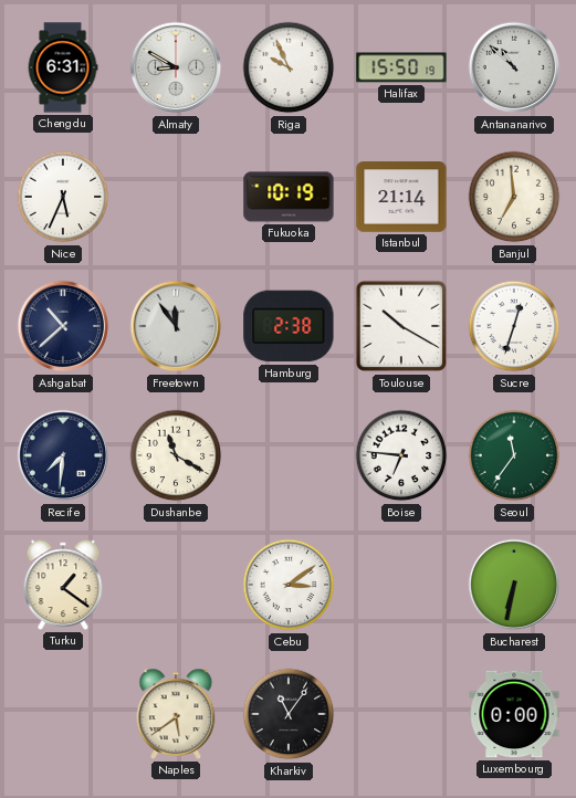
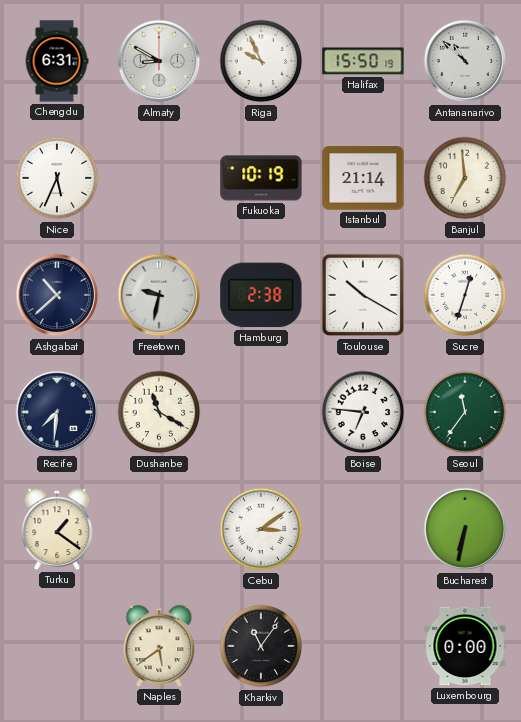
Freetown: 11:54 -> 9:32
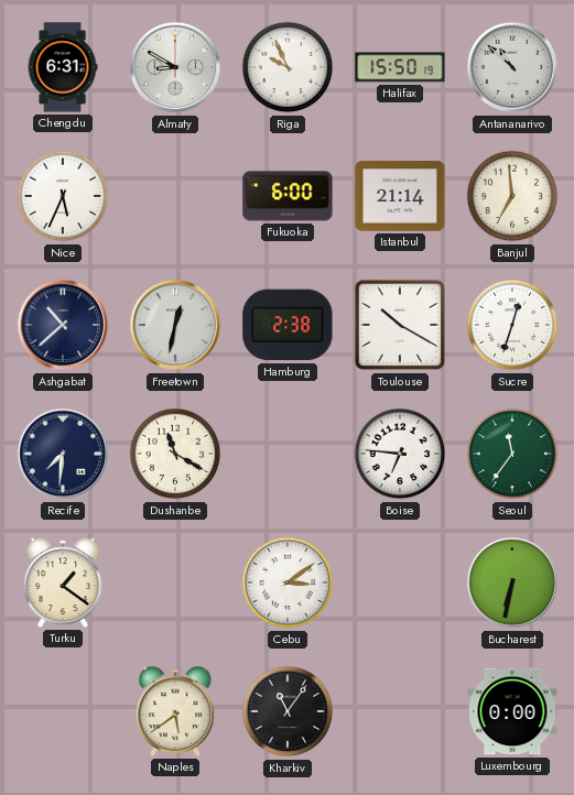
Fukuoka: 10:19 -> 6:00
Freetown: 9:32 -> 12:32
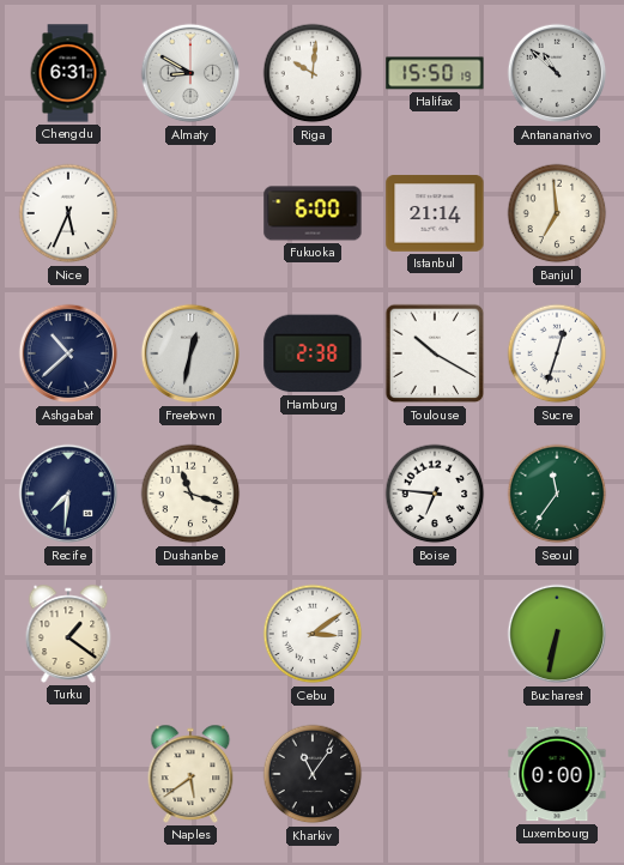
Riga: 9:56 -> 10:01
Dushanbe: 11:20 -> 11:18
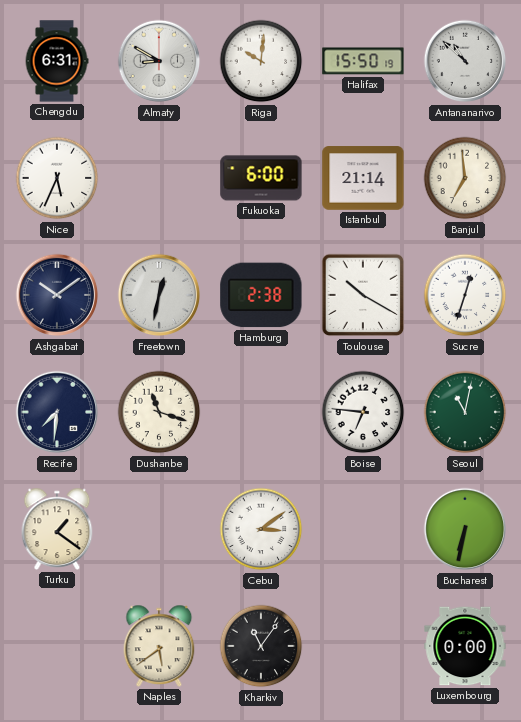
Ashgabat: 10:38 -> 10:09
Seoul: 11:36 -> 11:02
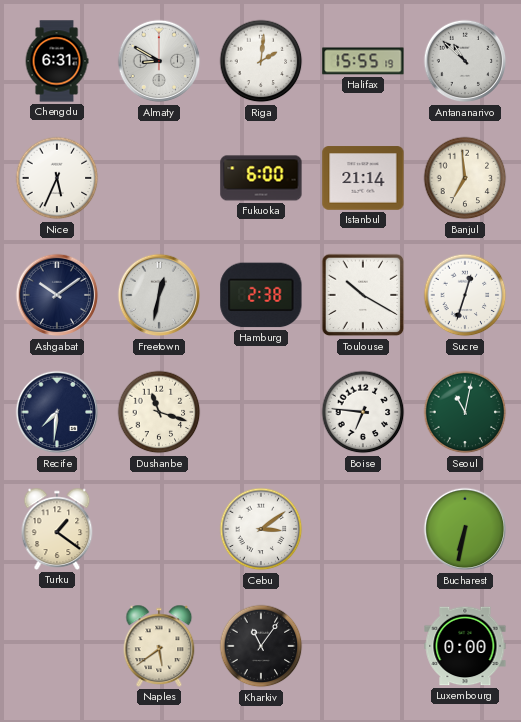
Riga: 10:01 -> 2:01
Halifax: 15:50 -> 15:55
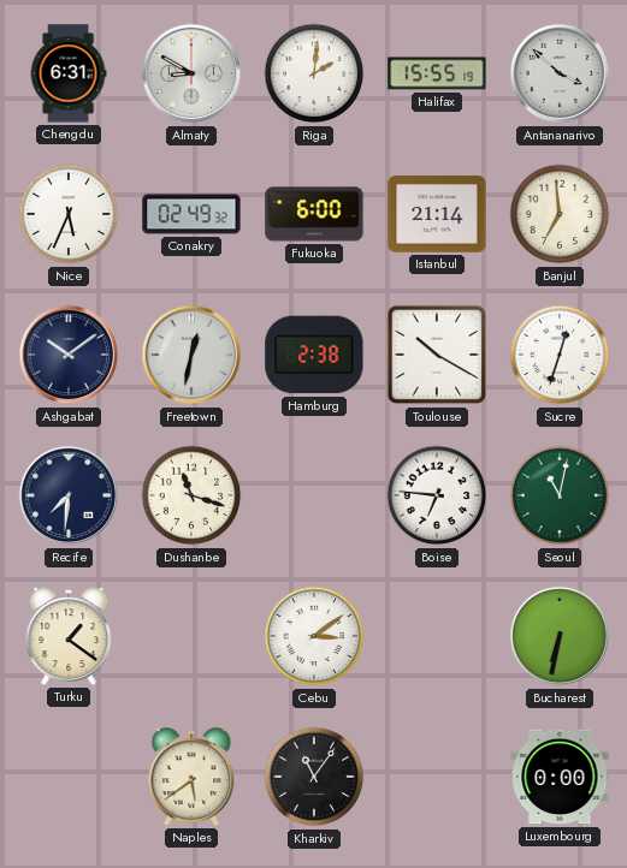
Antananarivo: 10:52 -> 3:52
Conakry: none -> 02:49
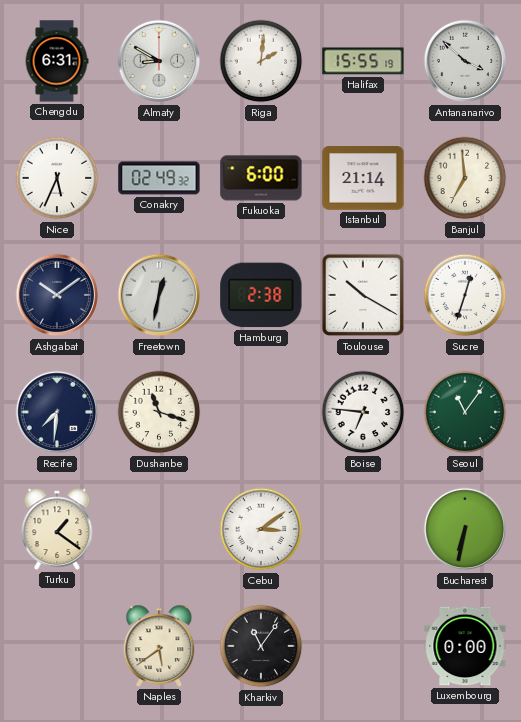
Seoul: 11:02 -> 11:06
